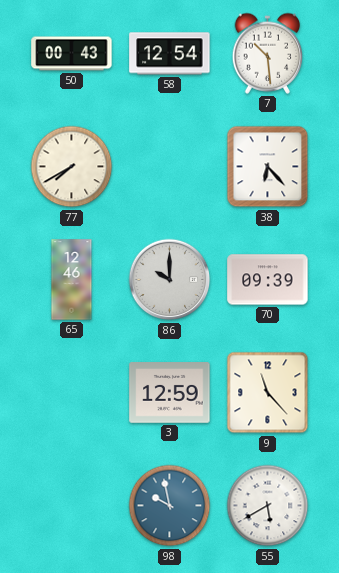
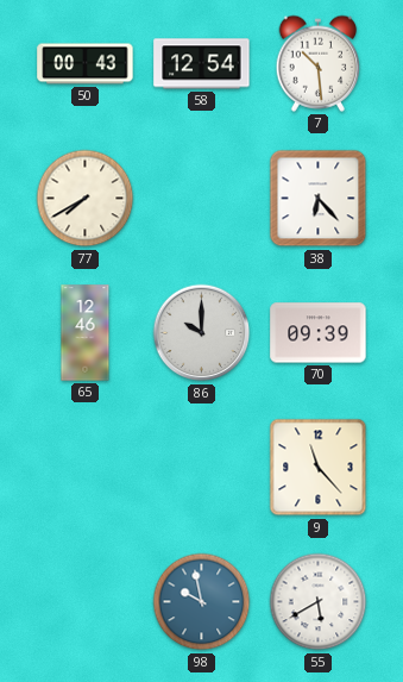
3: 12:59 -> none
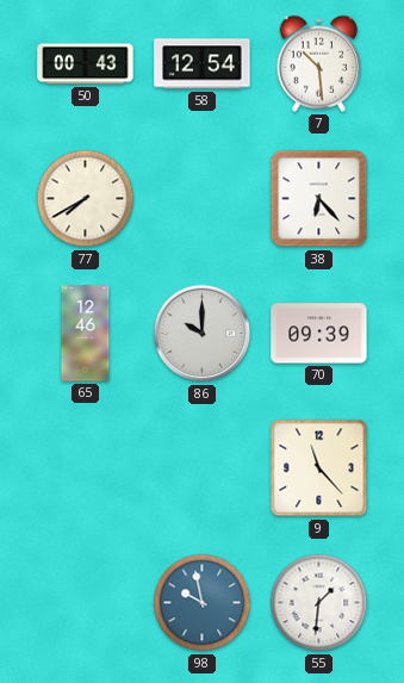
55: 5:40 -> 1:31
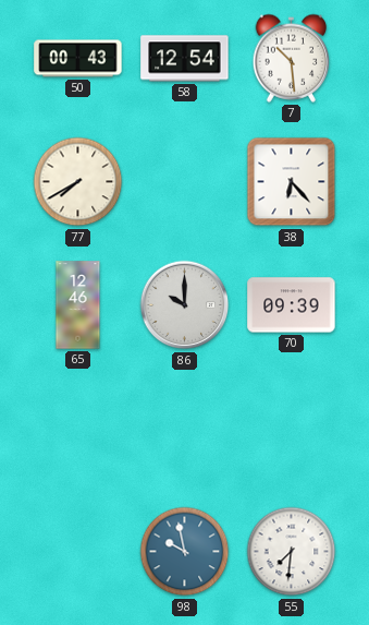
9: 11:23 -> none
55: 1:31 -> 7:31
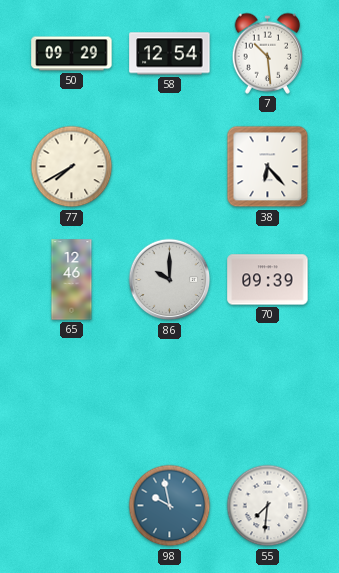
50: 00:43 -> 09:29
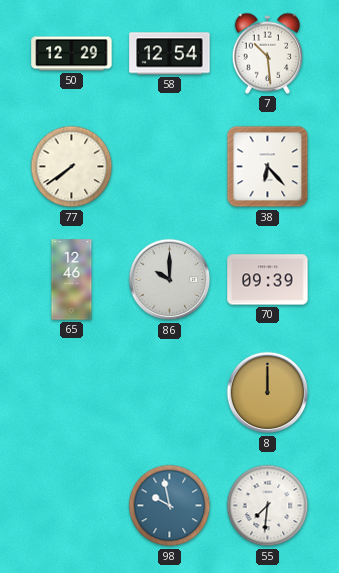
50: 09:29 -> 12:29
77: 7:40 -> 7:39
8: none -> 12:00
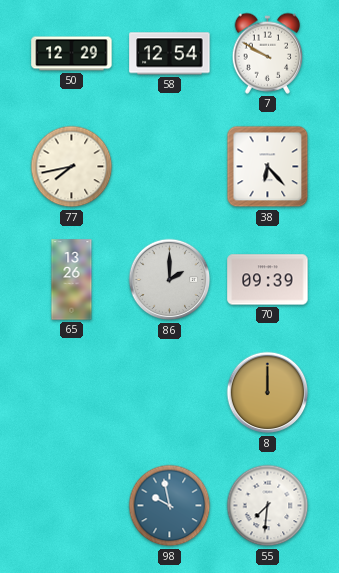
7: 10:29 -> 9:50
77: 7:39 -> 7:43
65: 12:46 -> 13:26
86: 10:00 -> 2:00
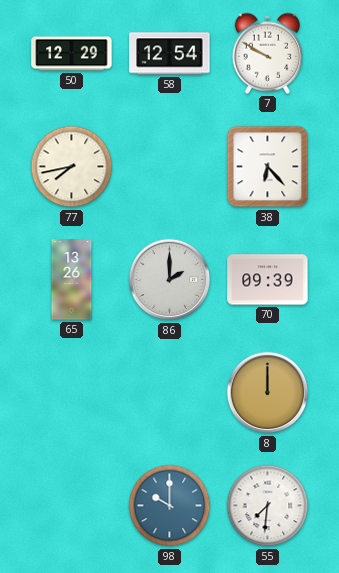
98: 9:58 -> 10:00
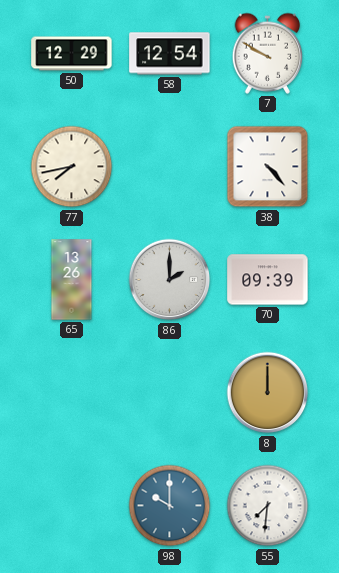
38: 6:23 -> 4:23
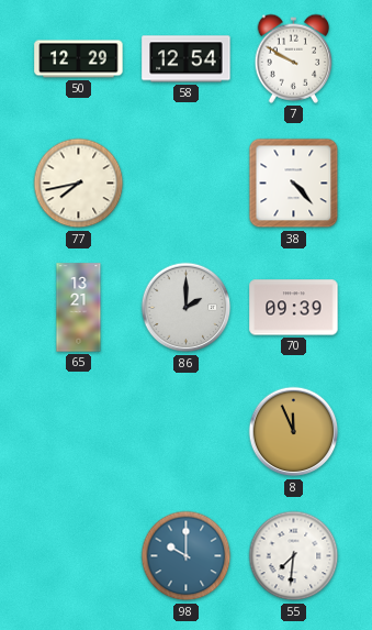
65: 13:26 -> 13:21
8: 12:00 -> 11:56
